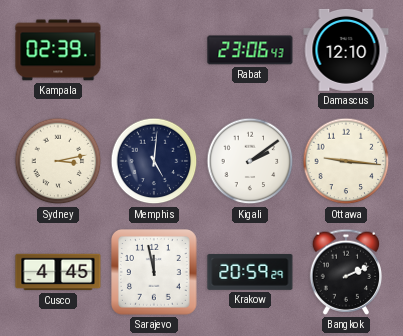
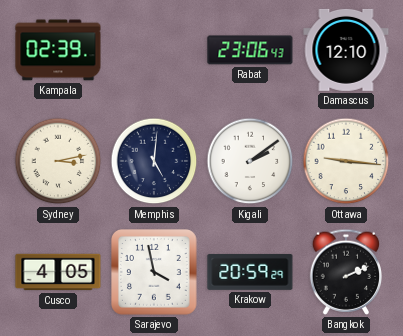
Cusco: 4:45 -> 4:05
Sarajevo: 11:58 -> 3:58
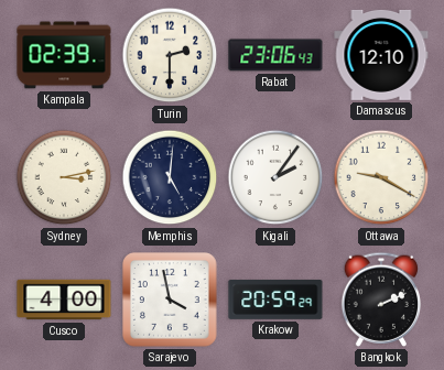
Turin: none -> 2:30
Kigali: 2:09 -> 2:06
Ottawa: 9:16 -> 9:20
Cusco: 4:05 -> 4:00
